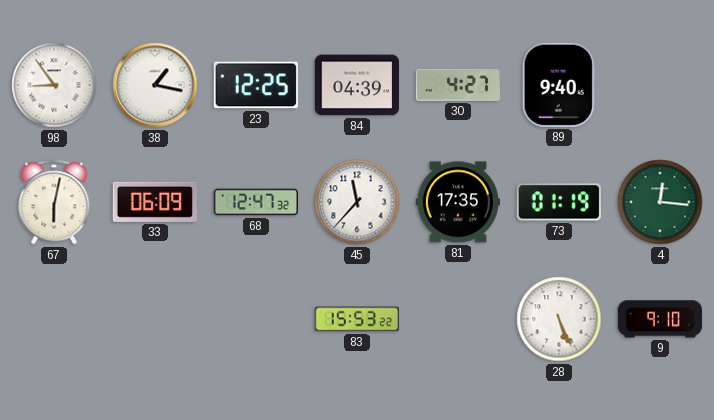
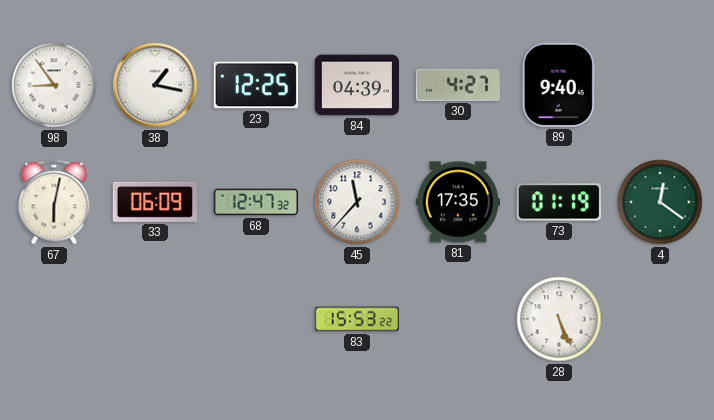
4: 12:16 -> 12:21
9: 9:10 -> none
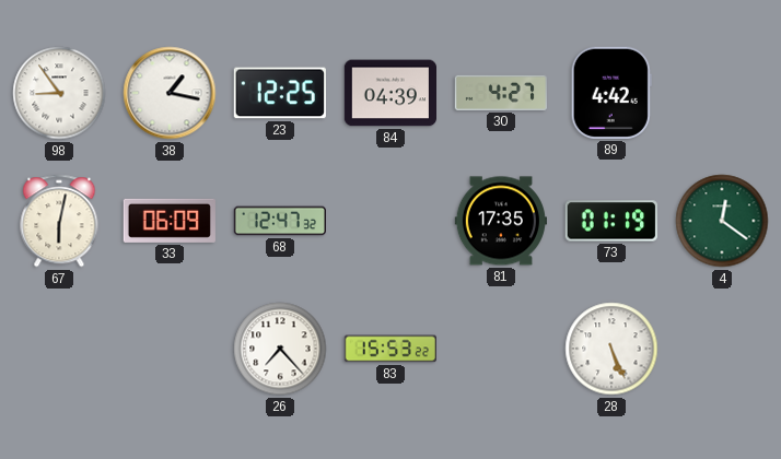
89: 9:40 -> 4:42
45: 11:37 -> none
26: none -> 7:23
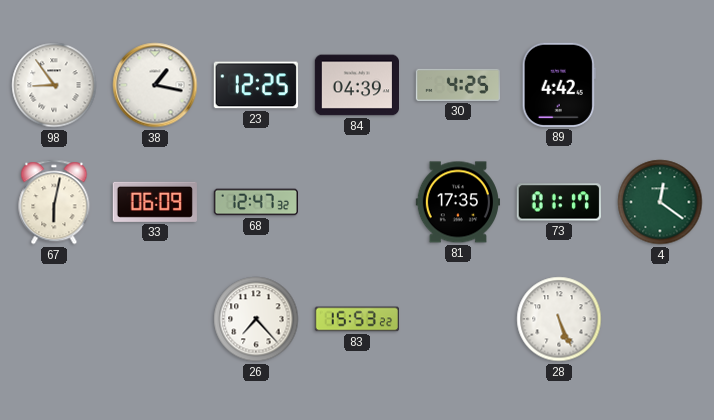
30: 4:27 -> 4:25
73: 01:19 -> 01:17
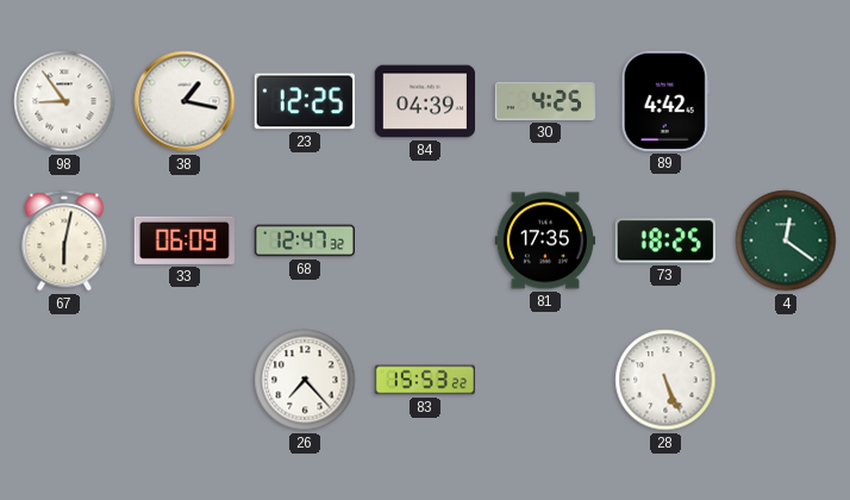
73: 01:17 -> 18:25
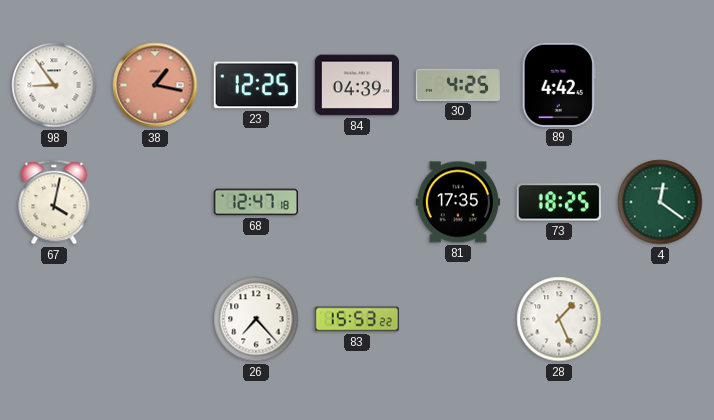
38 dial: white -> salmon
67: 6:02 -> 4:02
33: 06:09 -> none
68: 12:47:32 -> 12:47:18
28: 5:26 -> 1:26
